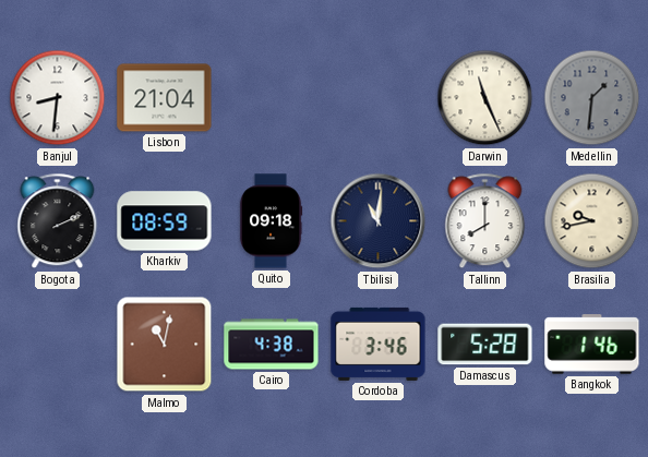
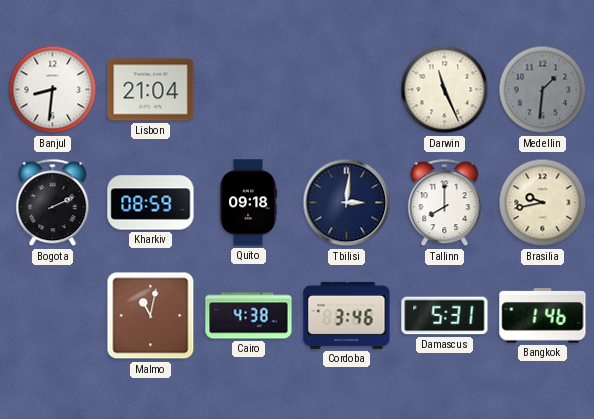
Tbilisi: 11:01 -> 3:01
Damascus: 5:28 -> 5:31
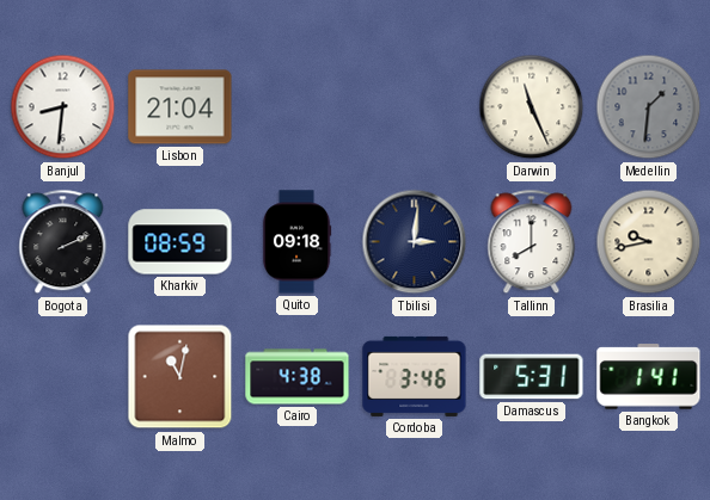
Bangkok: 1:46 -> 1:41
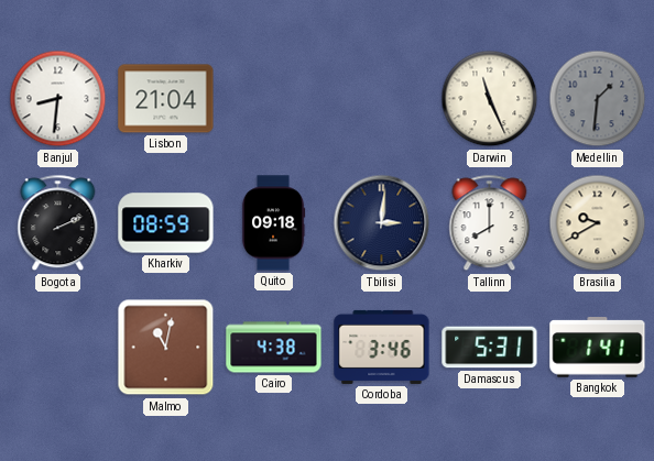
Brasilia: 9:43 -> 9:40
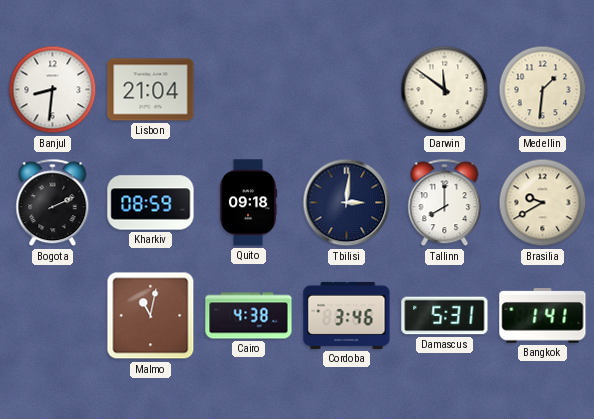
Darwin: 11:26 -> 11:51
Medellin dial: grey -> cream
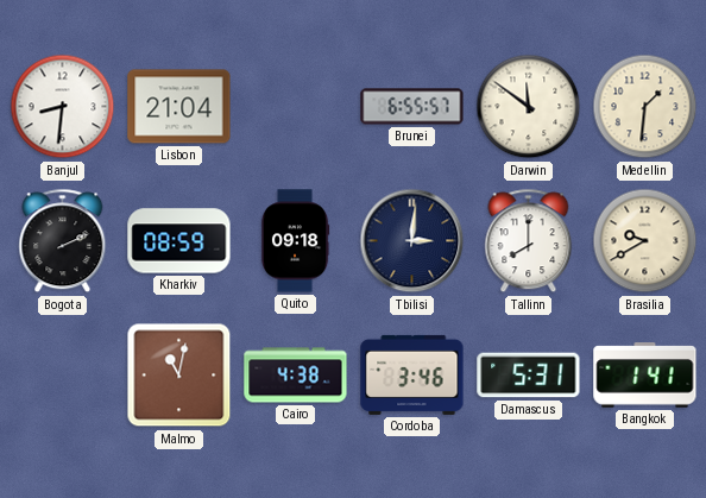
Brunei: none -> 6:55
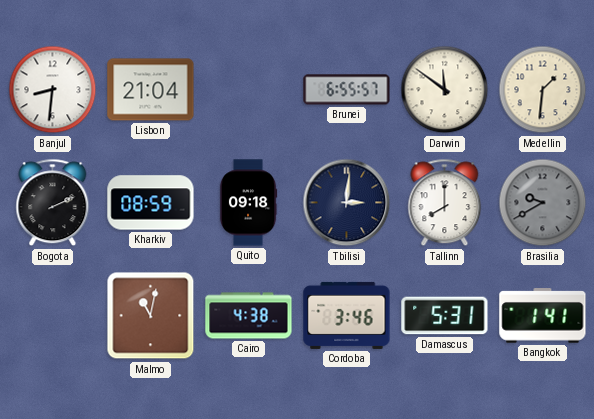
Brasilia dial: cream -> grey
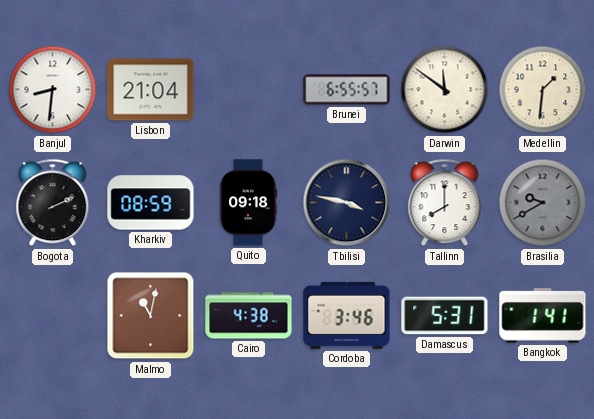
Tbilisi: 3:01 -> 3:47
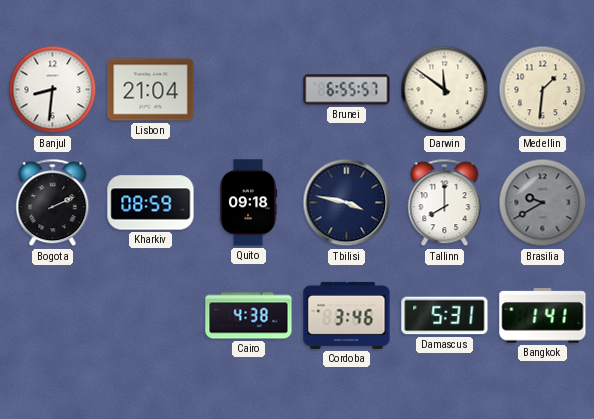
Malmo: 11:02 -> none
